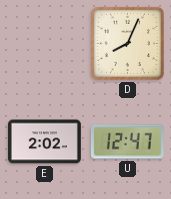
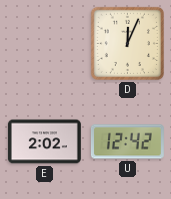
D: 8:04 -> 12:04
U: 12:47 -> 12:42
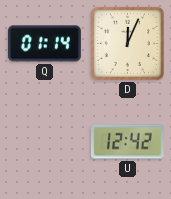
Q: none -> 01:14
E: 2:02 -> none
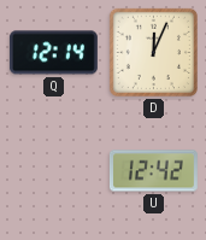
Q: 01:14 -> 12:14
